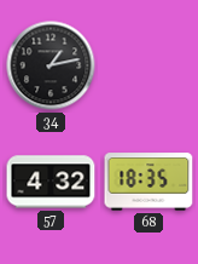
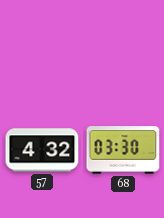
34: 1:13 -> none
68: 18:35 -> 03:30
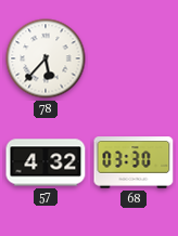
78: none -> 5:37
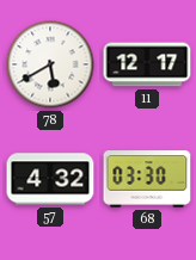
78: 5:37 -> 5:40
11: none -> 12:17
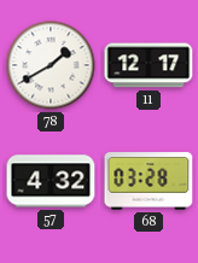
78: 5:40 -> 1:40
68: 03:30 -> 03:28
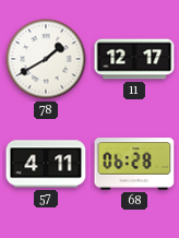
57: 4:32 -> 4:11
68: 03:28 -> 06:28
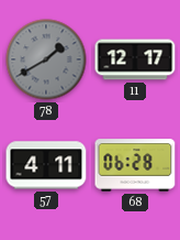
78 dial: white -> grey
